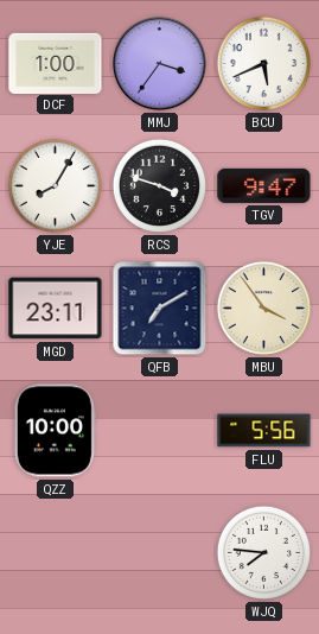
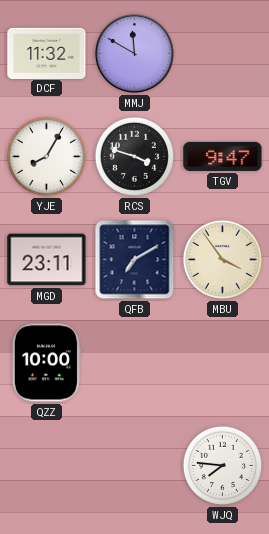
DCF: 1:00 -> 11:32
MMJ: 3:36 -> 11:50
BCU: 5:41 -> none
FLU: 5:56 -> none
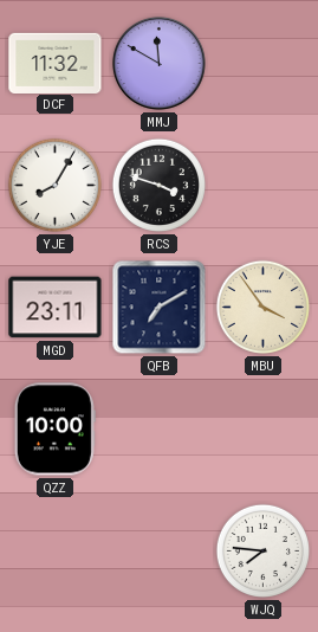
TGV: 9:47 -> none
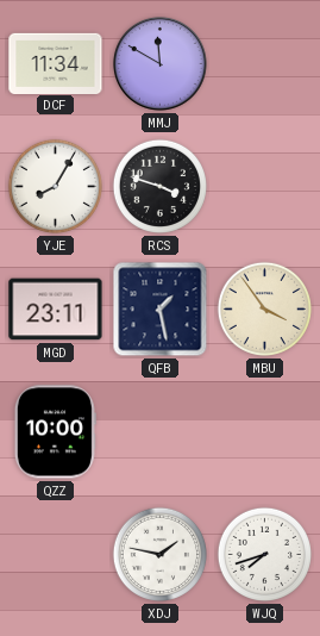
DCF: 11:32 -> 11:34
QFB: 7:10 -> 1:28
XDJ: none -> 1:47
WJQ: 7:46 -> 7:42
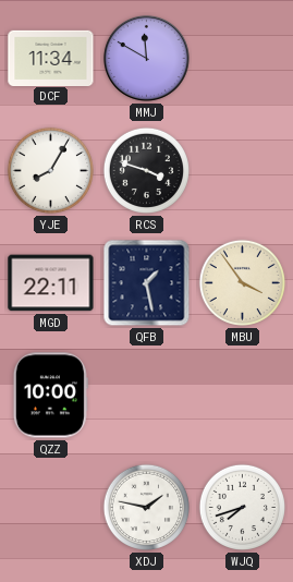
MGD: 23:11 -> 22:11
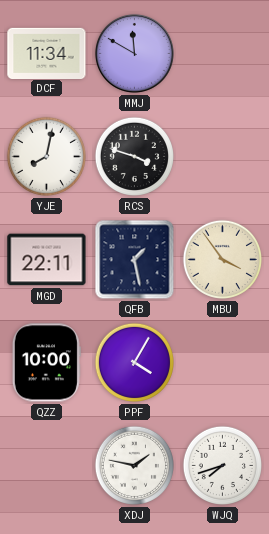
YJE: 8:05 -> 8:02
PPF: none -> 4:05
